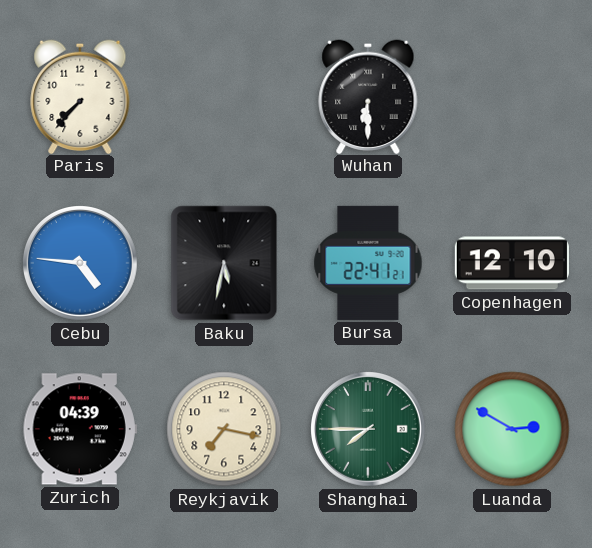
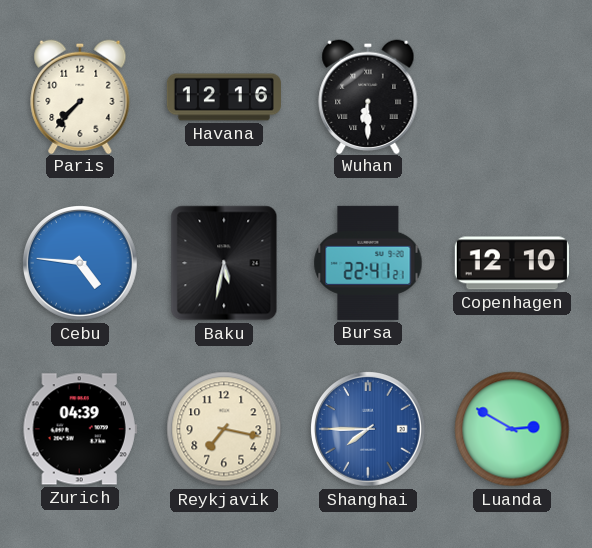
Havana: none -> 12:16
Shanghai dial: green -> blue
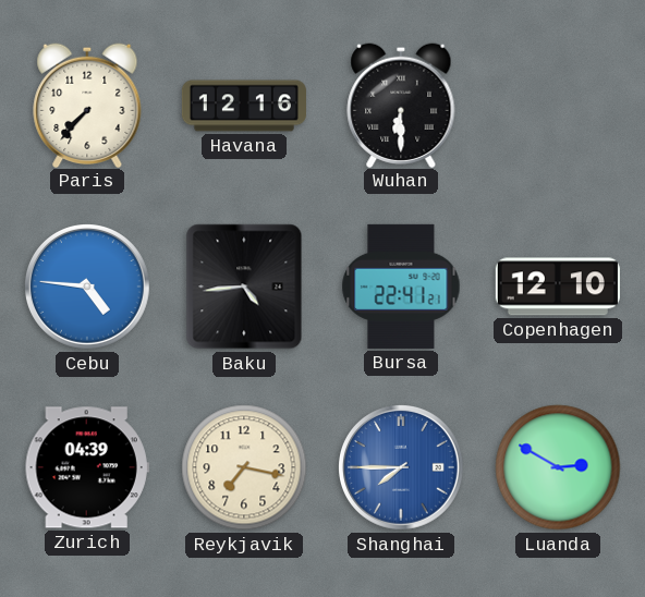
Baku: 5:32 -> 4:44
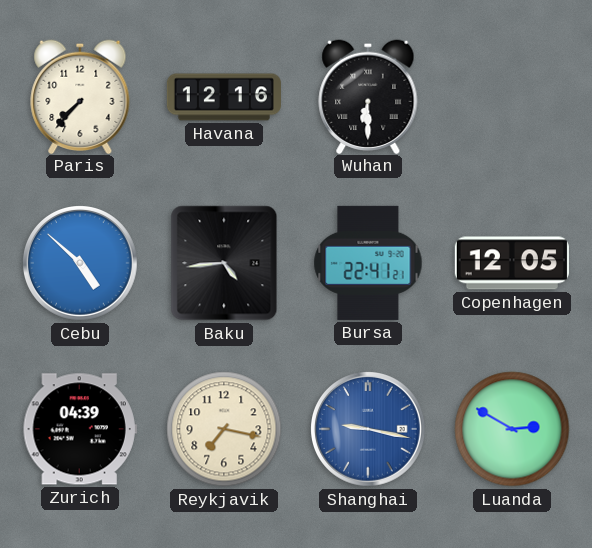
Cebu: 4:46 -> 4:52
Copenhagen: 12:10 -> 12:05
Shanghai: 7:45 -> 9:17
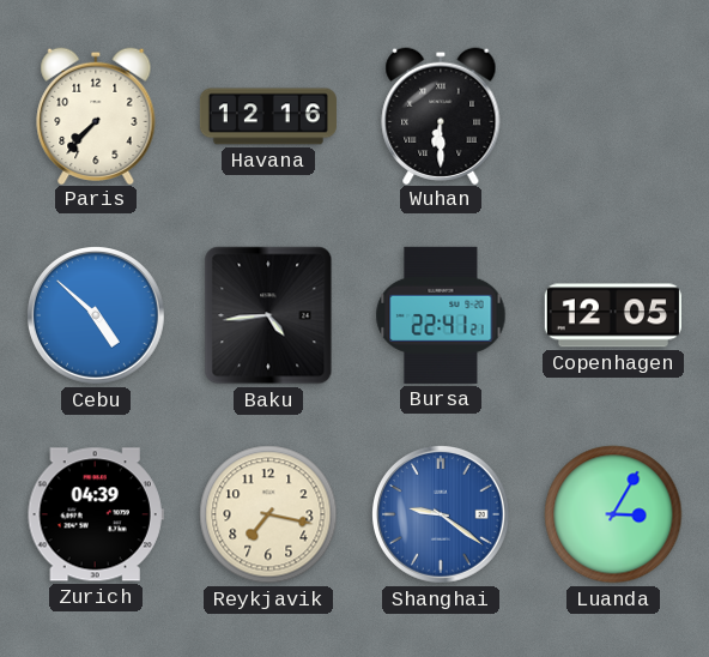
Shanghai: 9:17 -> 9:21
Luanda: 2:50 -> 3:05
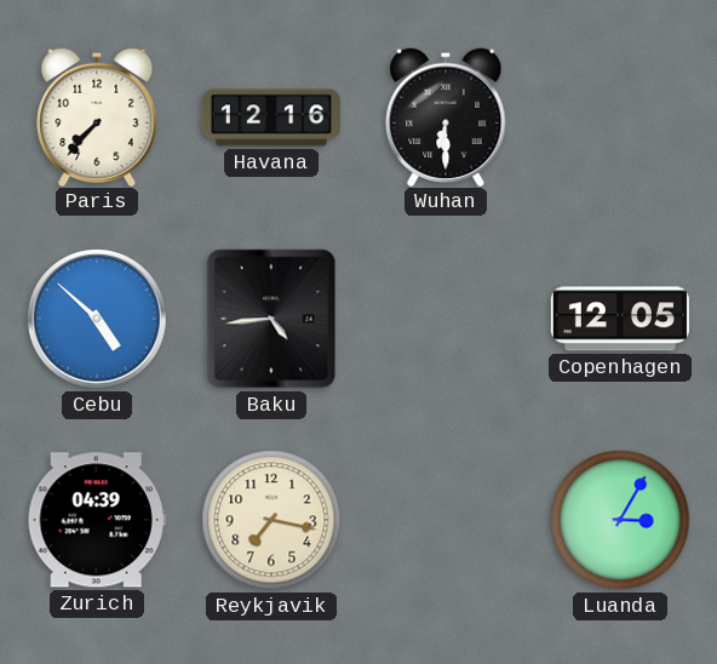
Bursa: 22:41 -> none
Shanghai: 9:21 -> none
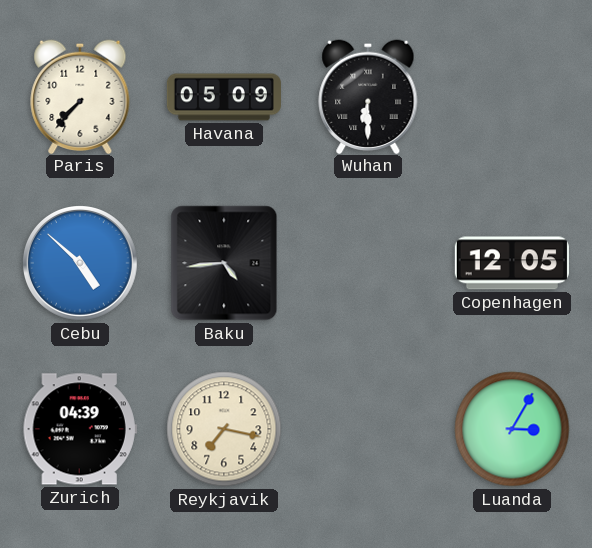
Havana: 12:16 -> 05:09
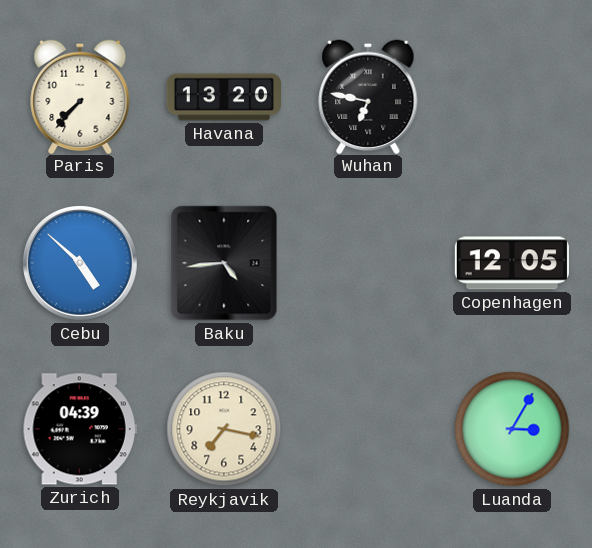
Havana: 05:09 -> 13:20
Wuhan: 6:30 -> 6:47
